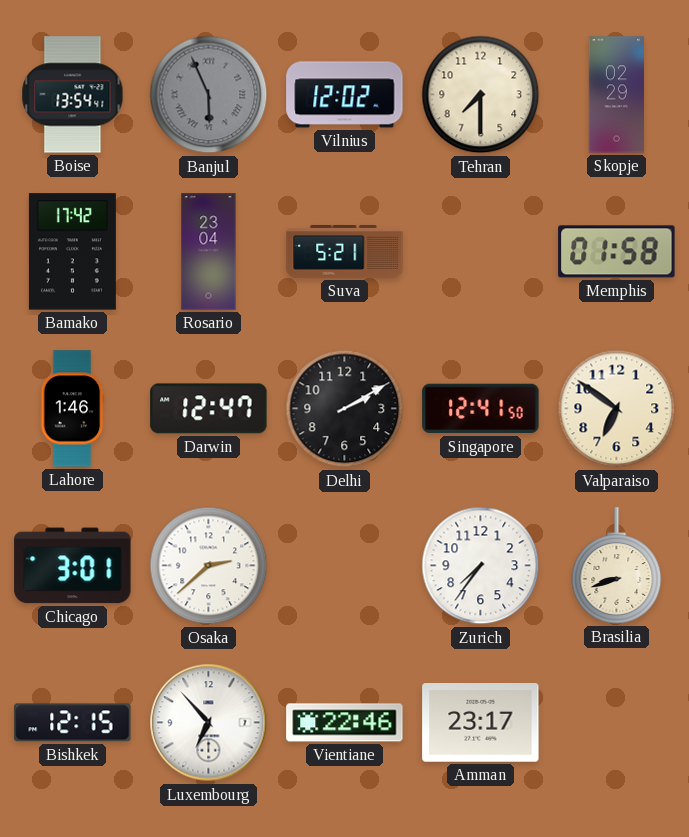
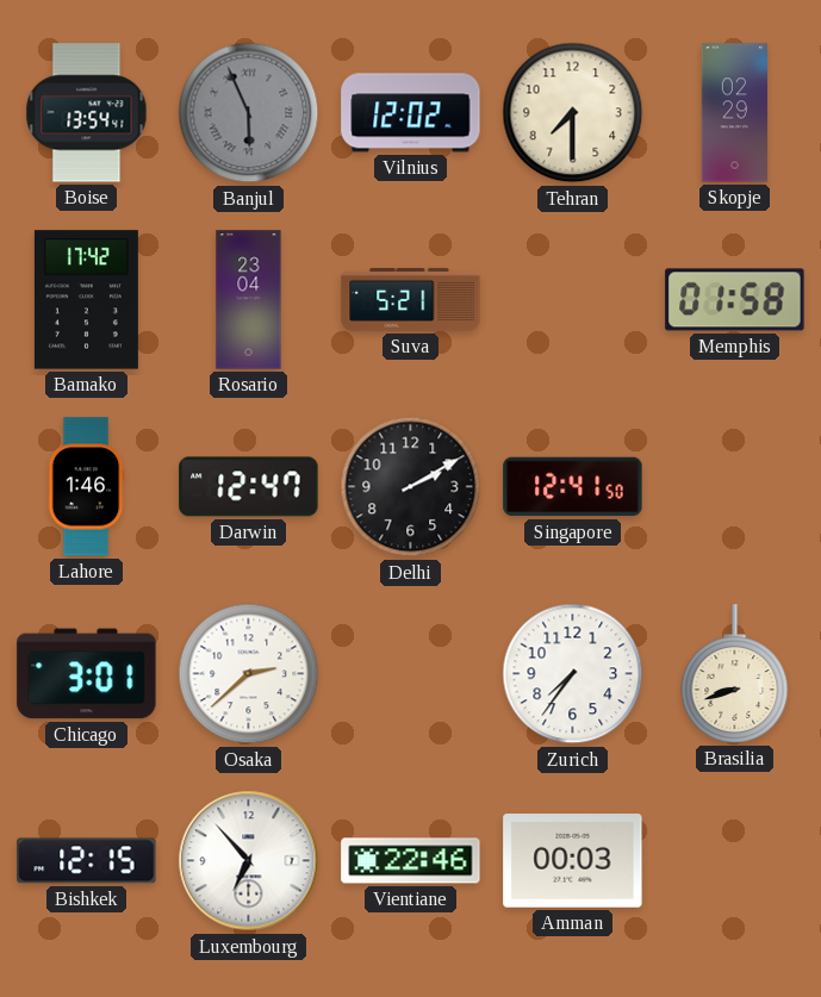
Valparaiso: 6:51 -> none
Amman: 23:17 -> 00:03
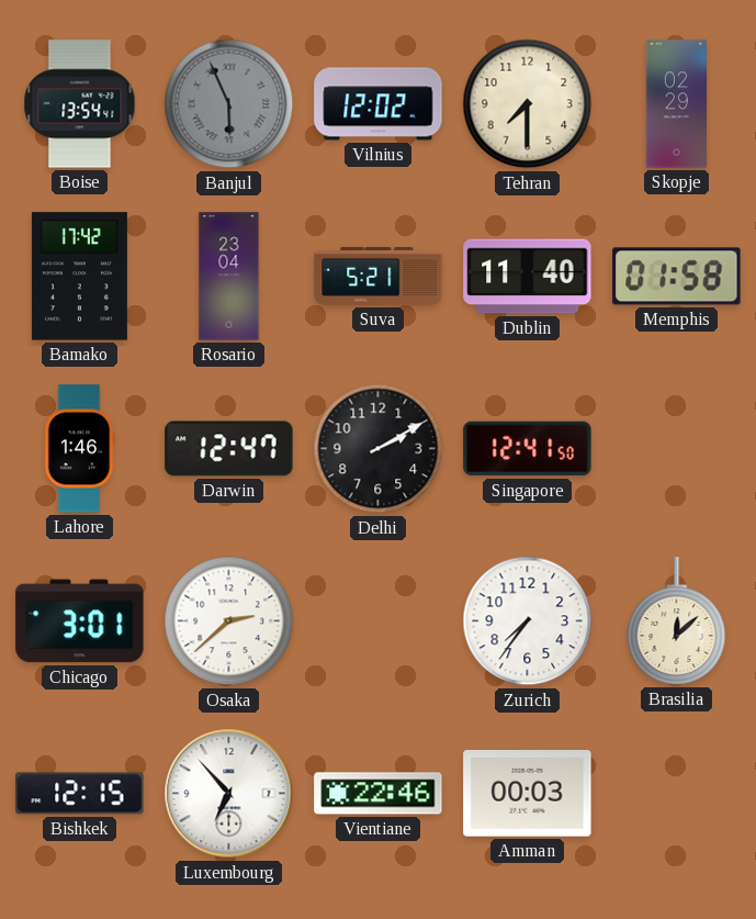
Dublin: none -> 11:40
Brasilia: 8:42 -> 12:08
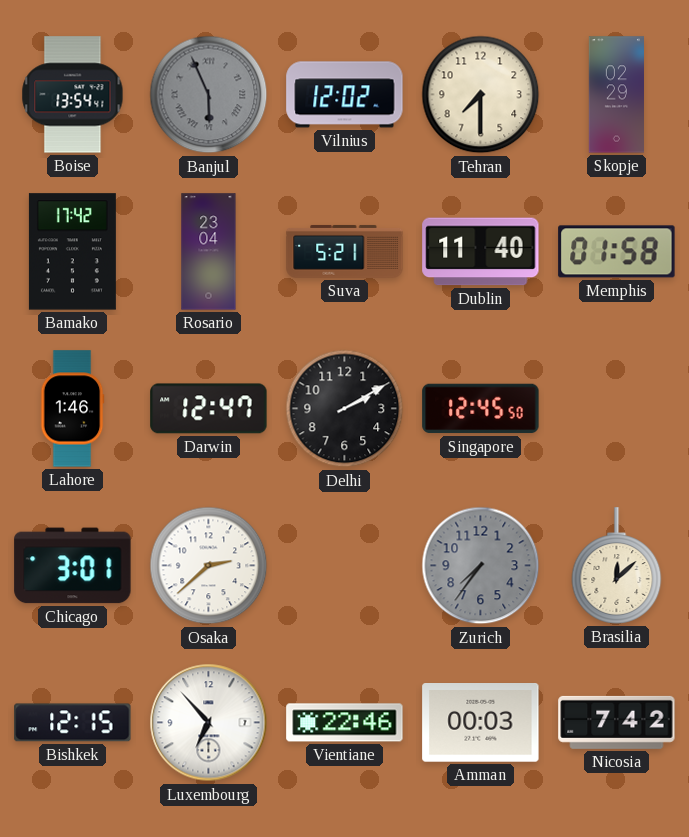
Singapore: 12:41 -> 12:45
Zurich dial: white -> grey
Nicosia: none -> 7:42
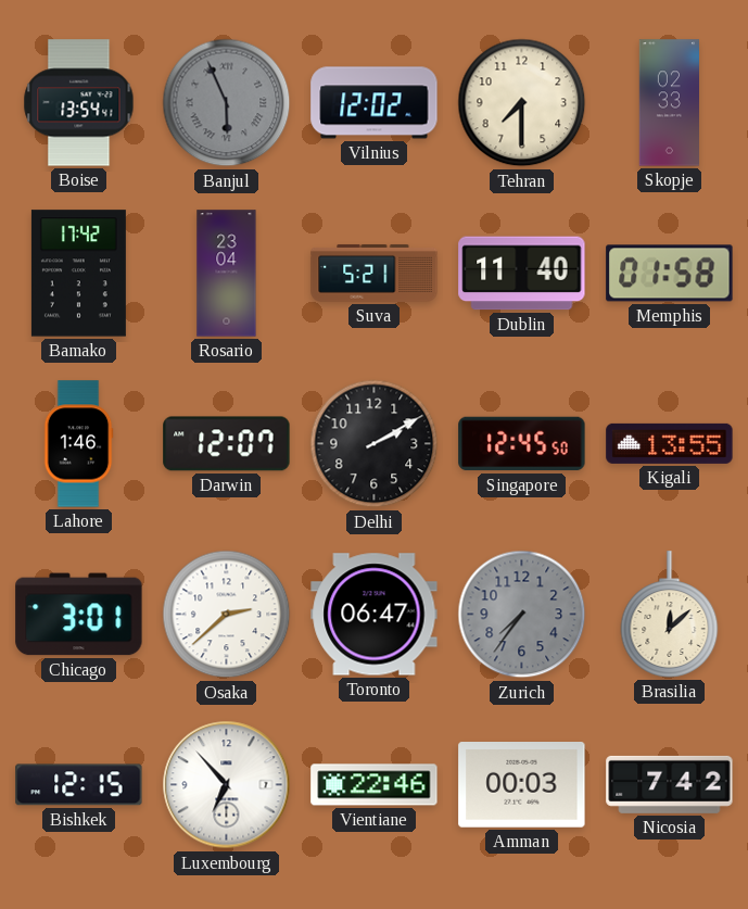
Skopje: 02:29 -> 02:33
Darwin: 12:47 -> 12:07
Kigali: none -> 13:55
Toronto: none -> 06:47
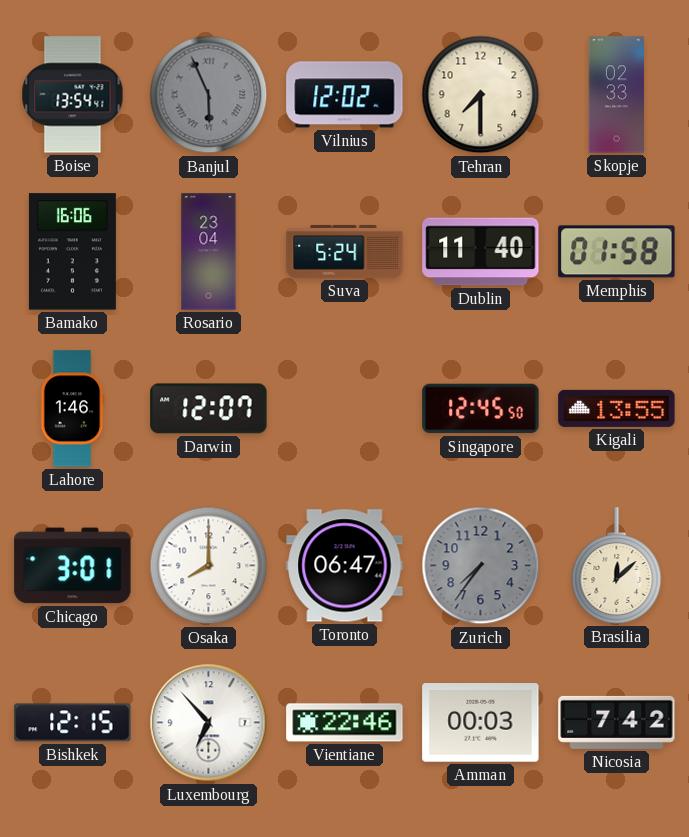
Bamako: 17:42 -> 16:06
Suva: 5:21 -> 5:24
Delhi: 2:10 -> none
Osaka: 2:38 -> 8:00
